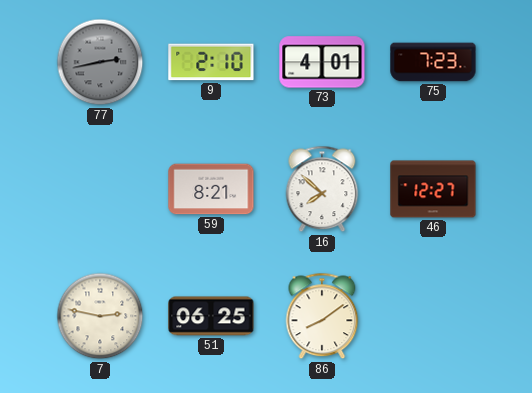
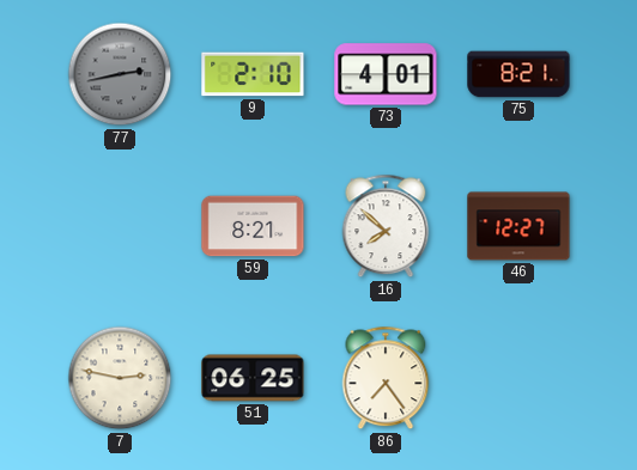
75: 7:23 -> 8:21
86: 8:09 -> 7:24
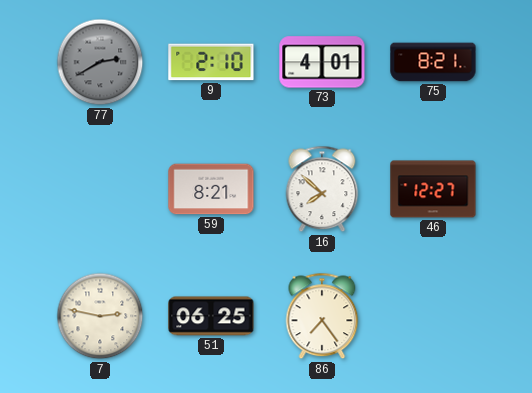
77: 2:43 -> 2:40
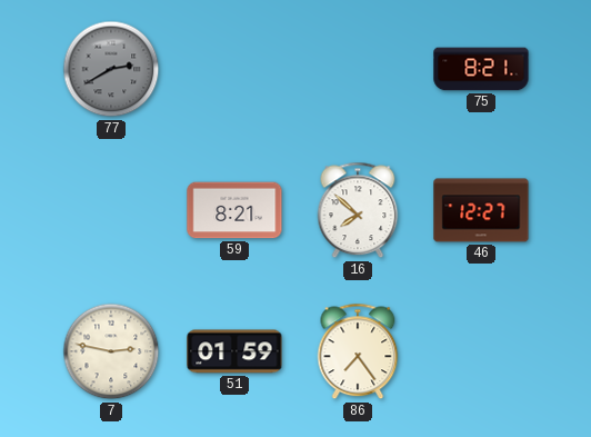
9: 2:10 -> none
73: 4:01 -> none
51: 06:25 -> 01:59
